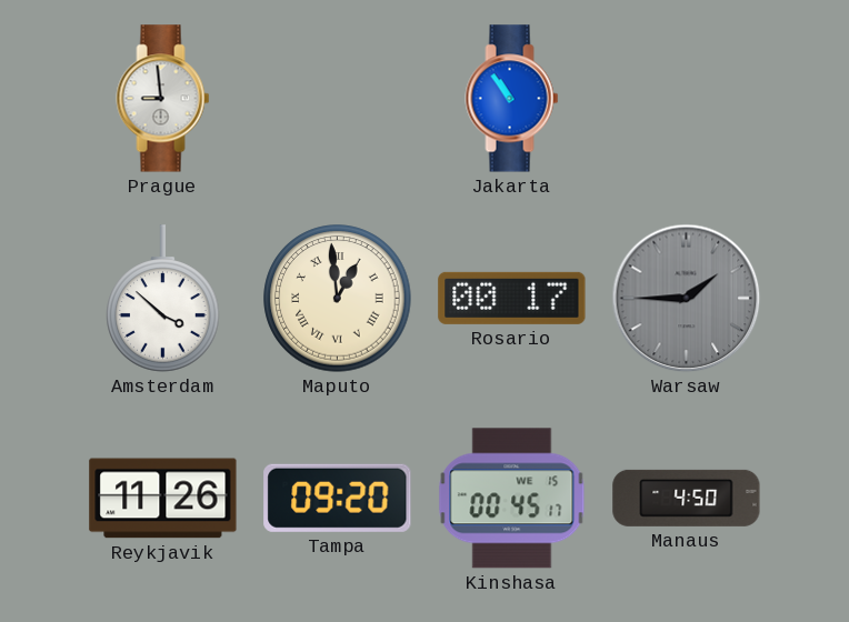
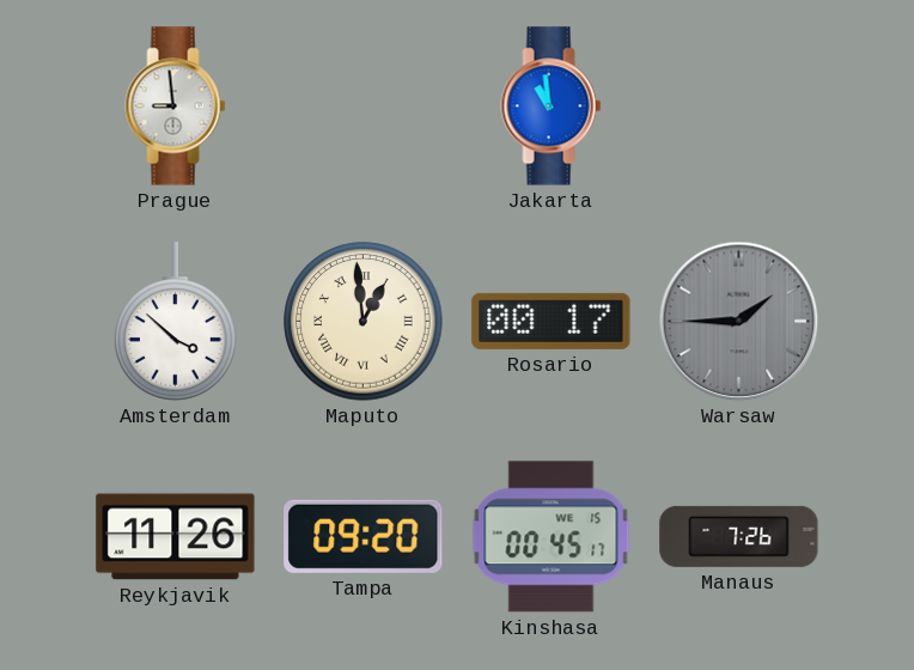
Jakarta: 10:54 -> 10:59
Manaus: 4:50 -> 7:26
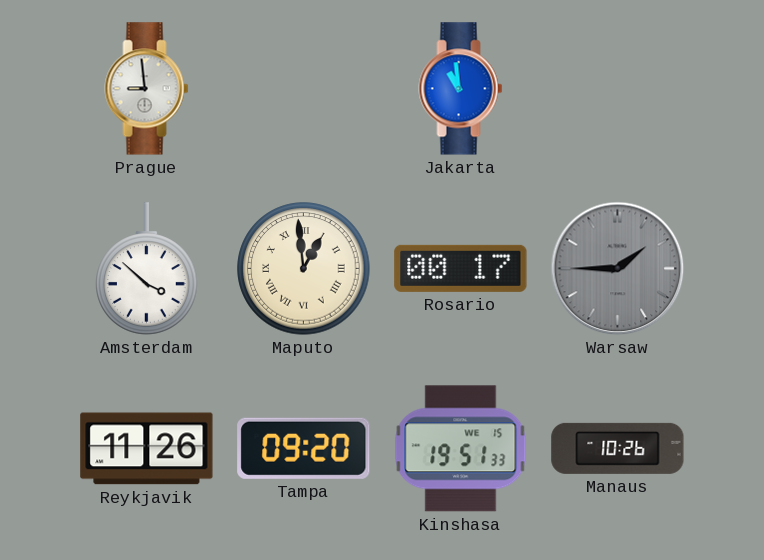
Kinshasa: 00:45 -> 19:51
Manaus: 7:26 -> 10:26
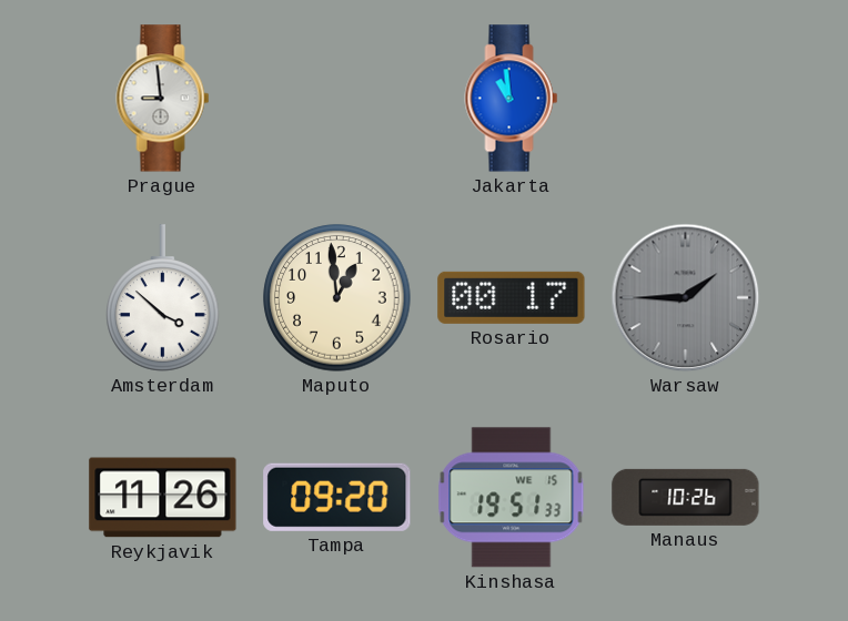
Maputo numerals: Roman -> Arabic
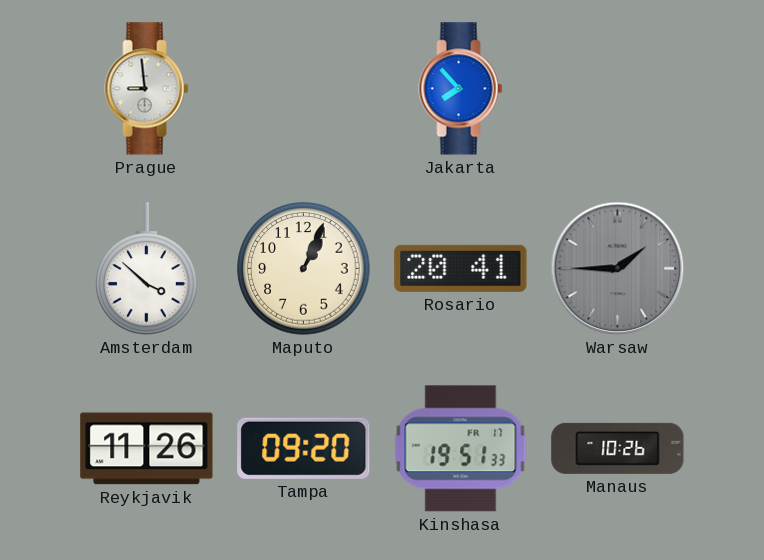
Jakarta: 10:59 -> 7:53
Maputo: 12:59 -> 1:04
Rosario: 00:17 -> 20:41
Kinshasa date: WE 15 -> FR 17
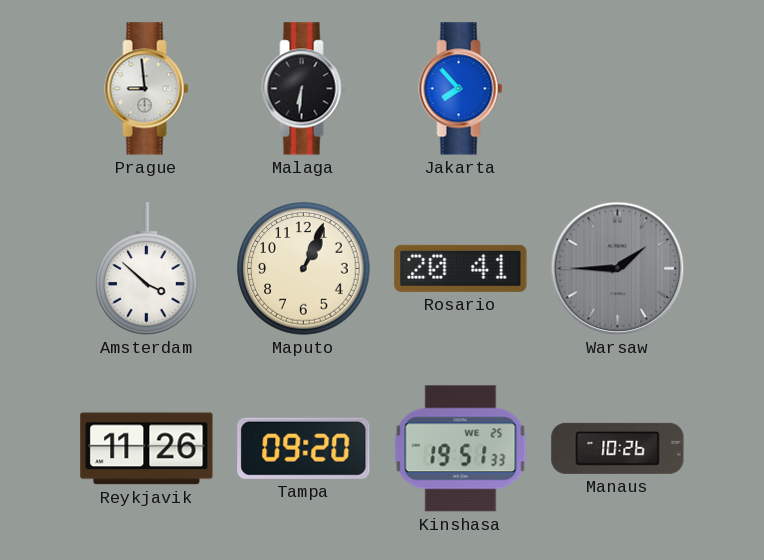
Malaga: none -> 6:31
Kinshasa date: FR 17 -> WE 25
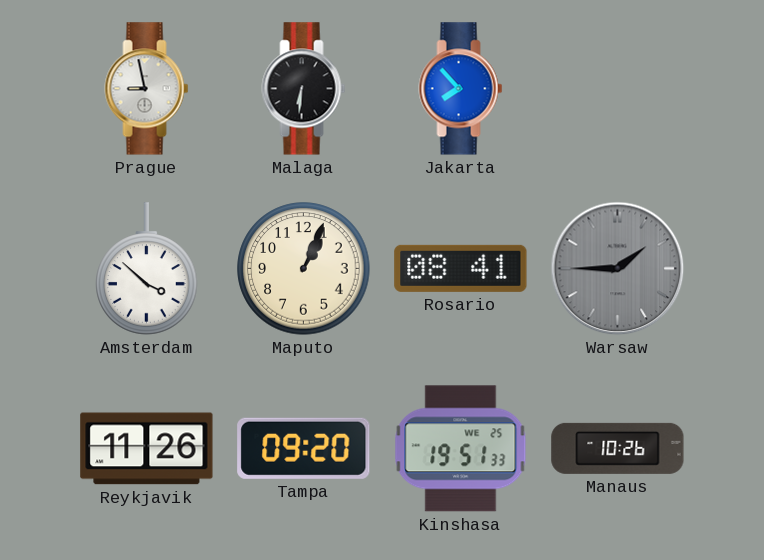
Prague: 8:59 -> 8:58
Rosario: 20:41 -> 08:41
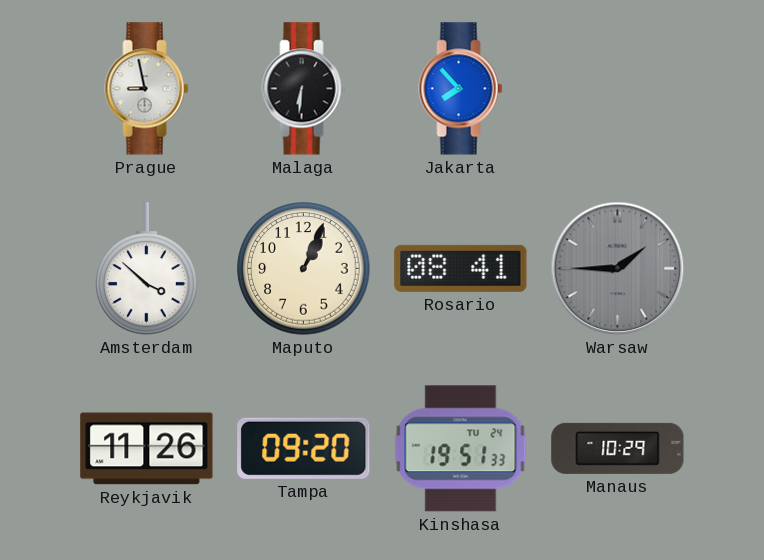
Kinshasa date: WE 25 -> TU 24
Manaus: 10:26 -> 10:29
